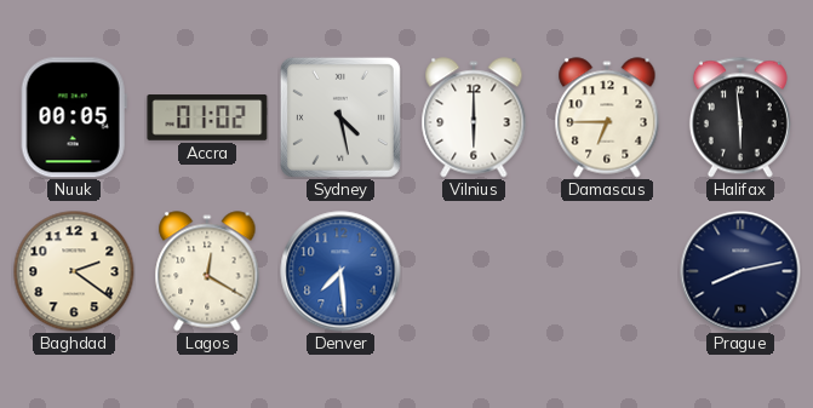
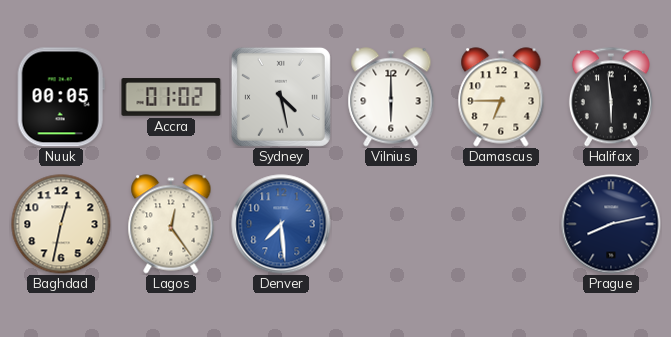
Baghdad: 2:21 -> 12:32
Lagos: 12:20 -> 12:24
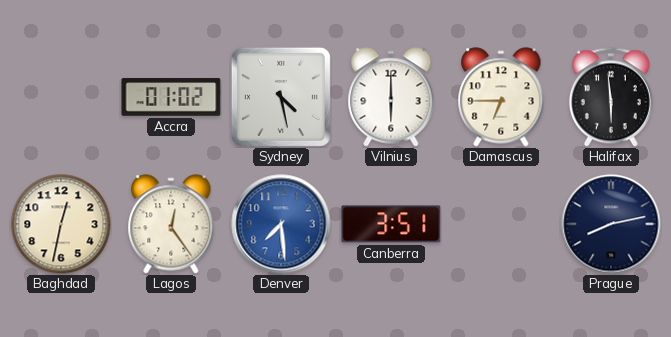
Nuuk: 00:05 -> none
Canberra: none -> 3:51
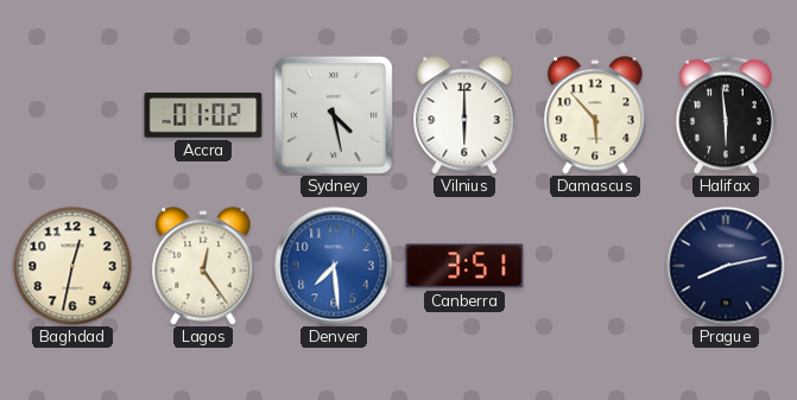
Damascus: 6:45 -> 5:53
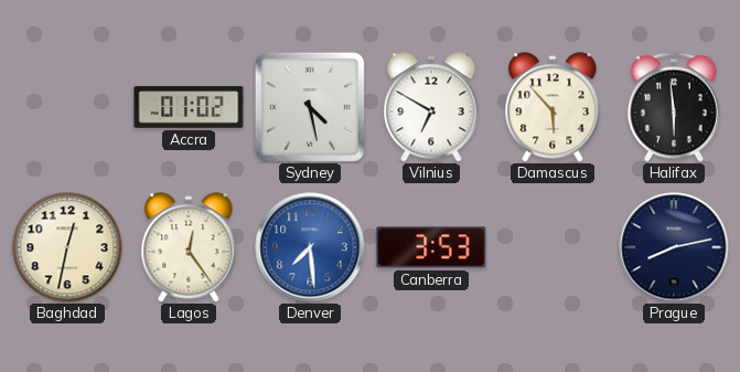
Vilnius: 6:00 -> 6:50
Canberra: 3:51 -> 3:53
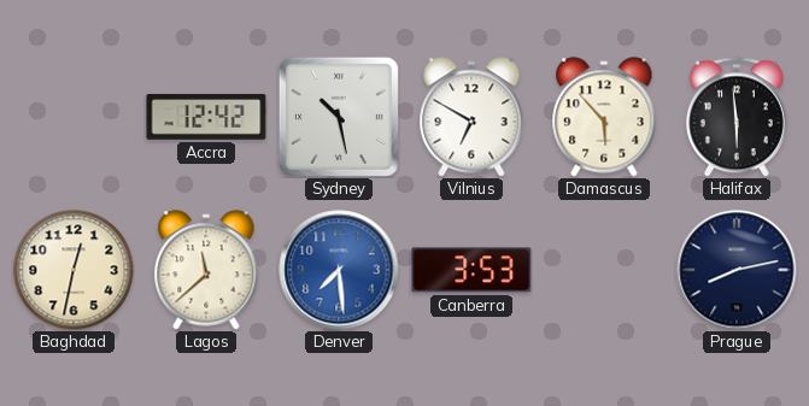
Accra: 01:02 -> 12:42
Sydney: 4:28 -> 10:28
Lagos: 12:24 -> 11:38
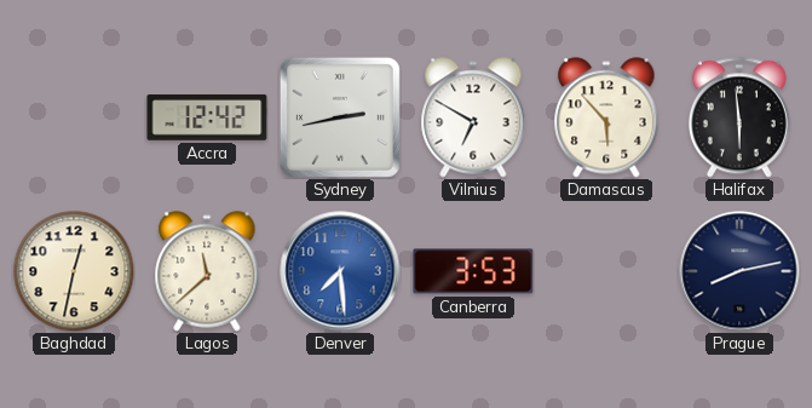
Sydney: 10:28 -> 2:43
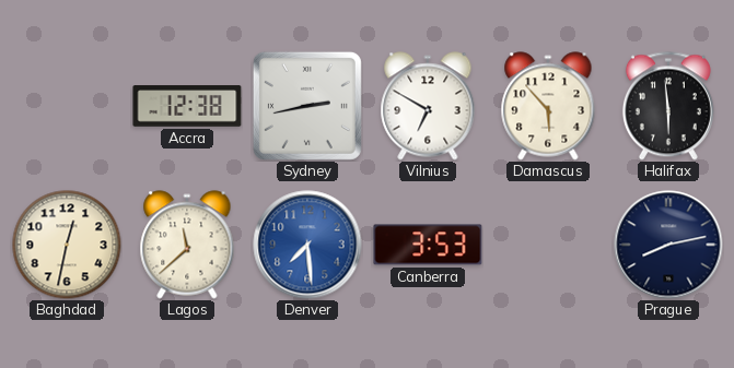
Accra: 12:42 -> 12:38
